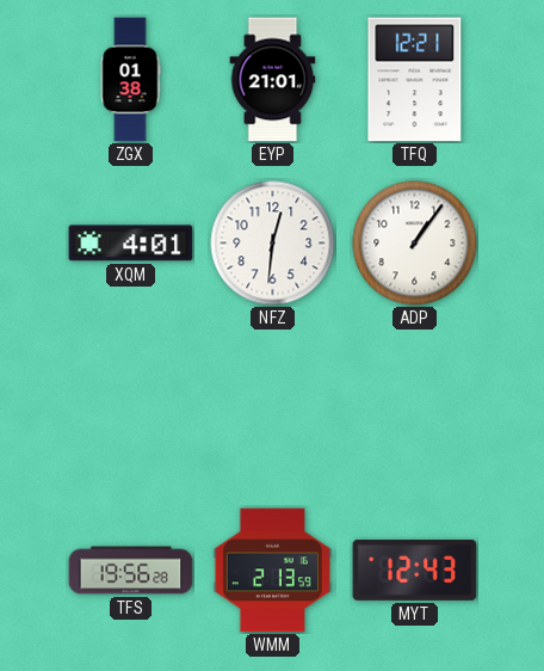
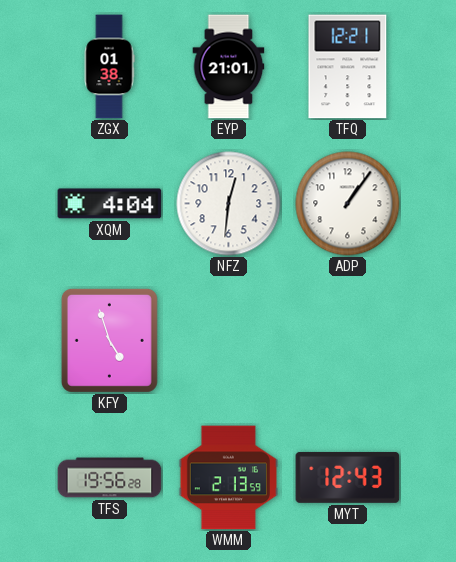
XQM: 4:01 -> 4:04
KFY: none -> 4:57
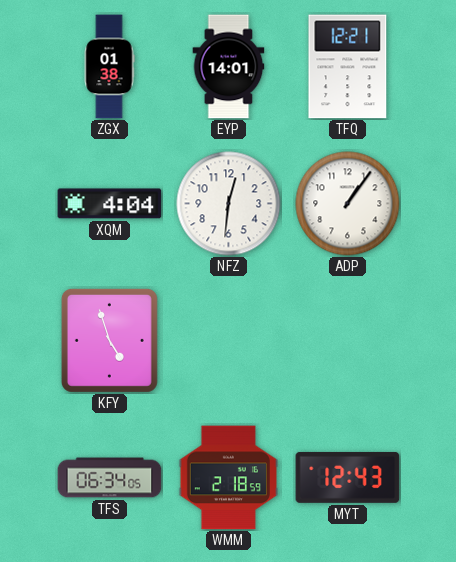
EYP: 21:01 -> 14:01
TFS: 19:56 -> 06:34
WMM: 2:13 -> 2:18
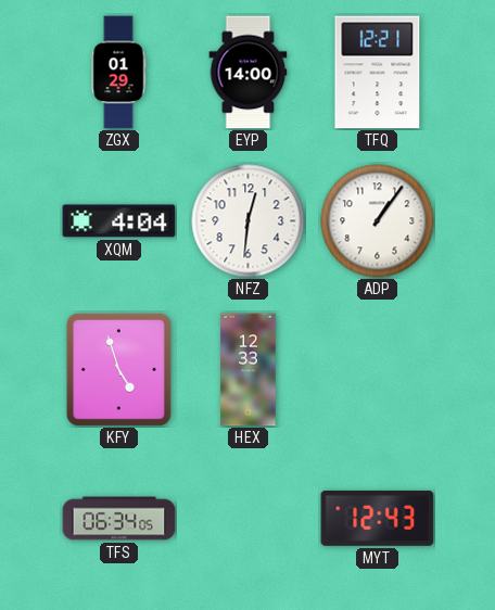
ZGX: 01:38 -> 01:29
EYP: 14:01 -> 14:00
HEX: none -> 12:33
WMM: 2:18 -> none
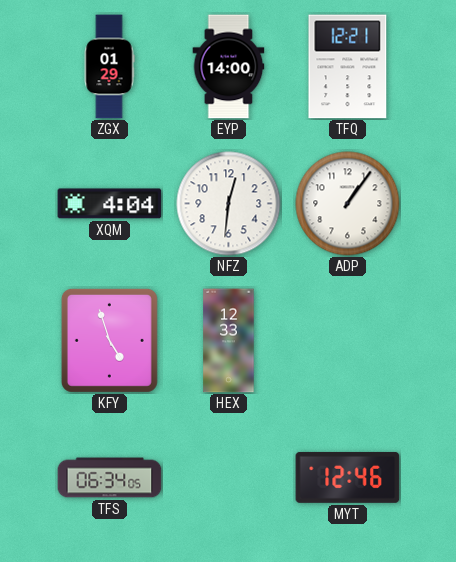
MYT: 12:43 -> 12:46
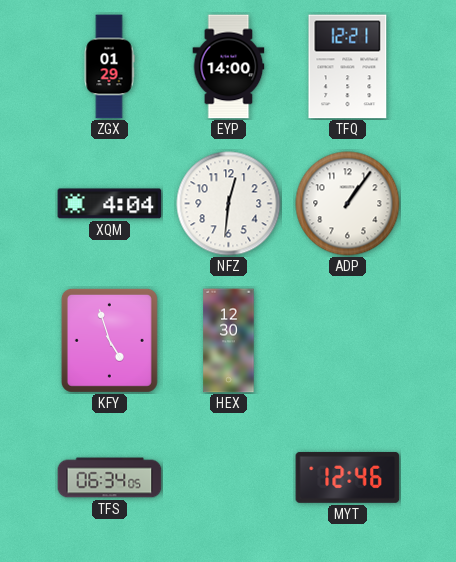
HEX: 12:33 -> 12:30
